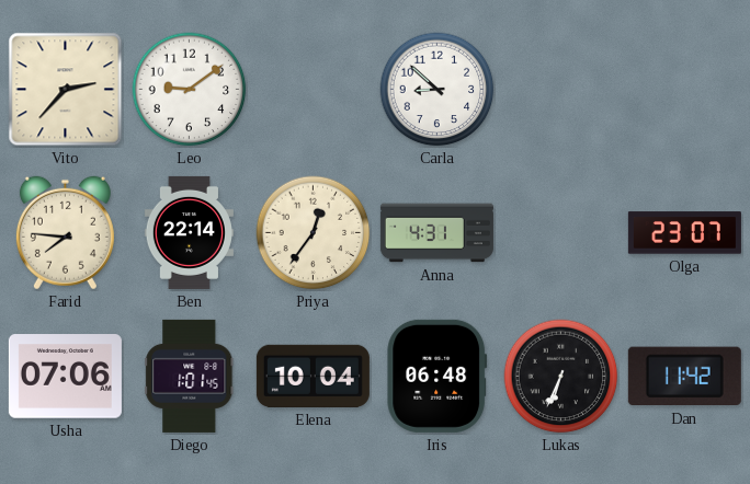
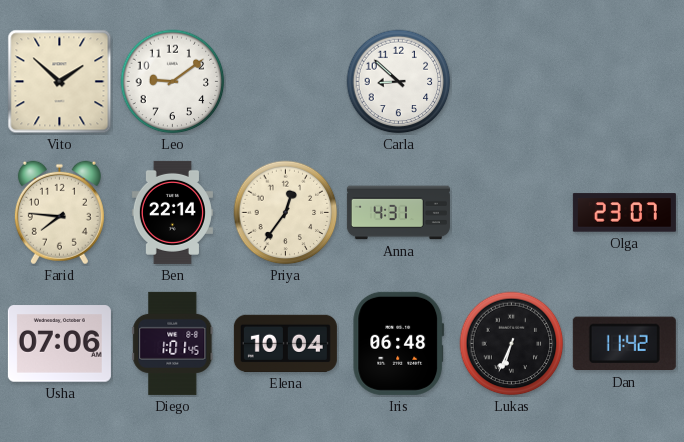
Vito: 2:37 -> 1:52
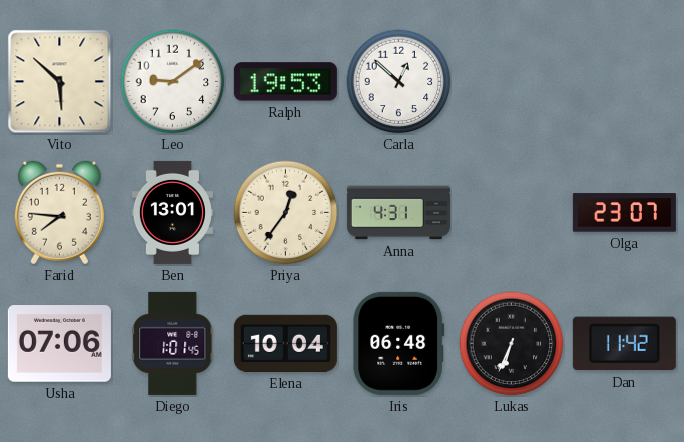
Vito: 1:52 -> 5:52
Ralph: none -> 19:53
Carla: 8:52 -> 12:52
Ben: 22:14 -> 13:01
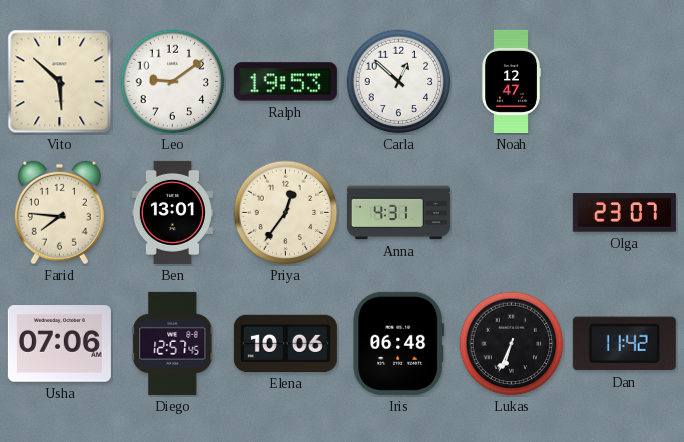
Noah: none -> 12:47
Diego: 1:01 -> 12:57
Elena: 10:04 -> 10:06
